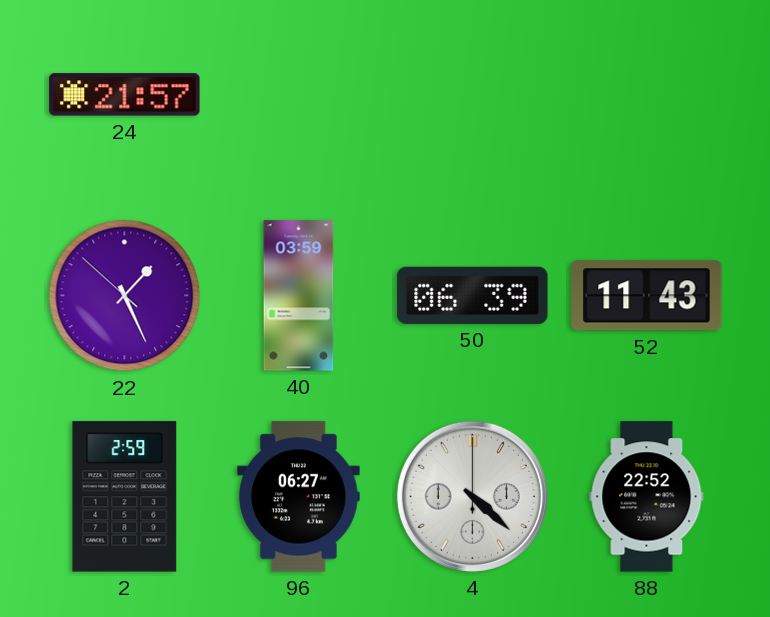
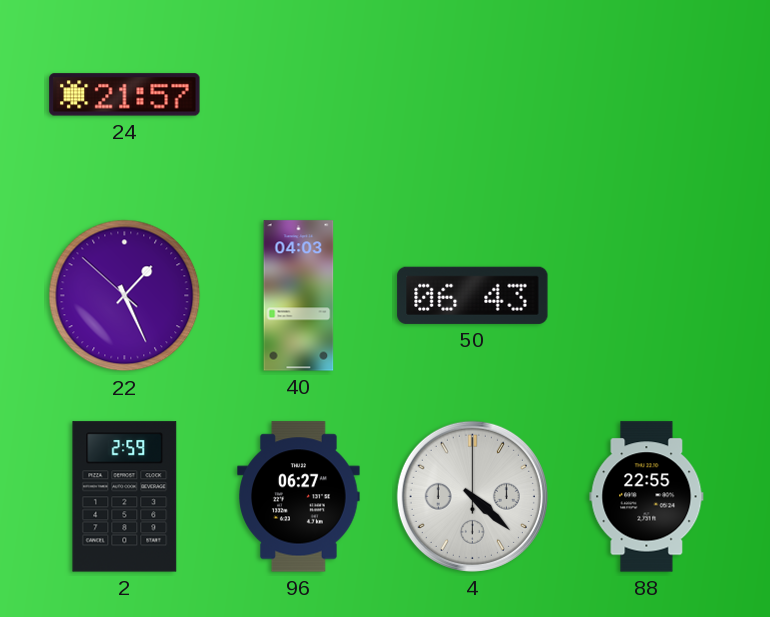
40: 03:59 -> 04:03
50: 06:39 -> 06:43
52: 11:43 -> none
88: 22:52 -> 22:55
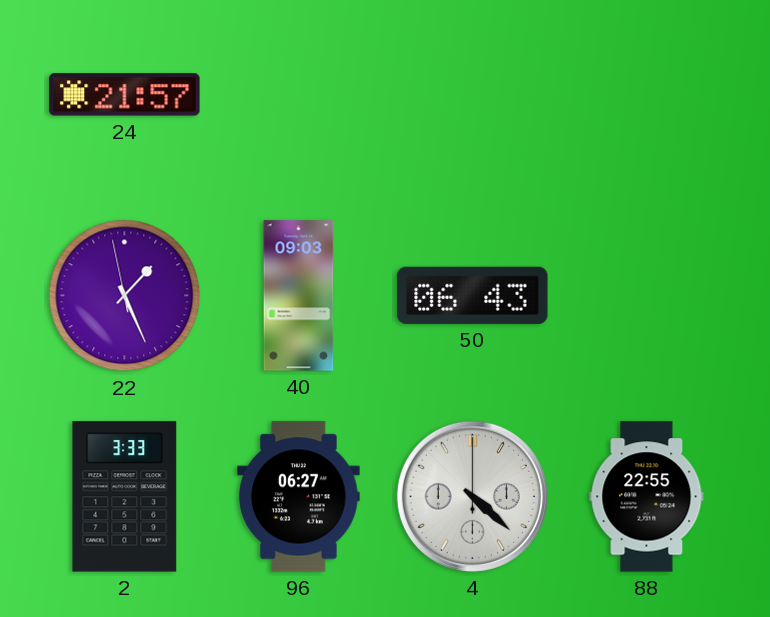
22: 1:25:52 -> 1:25:58
40: 04:03 -> 09:03
2: 2:59 -> 3:33
